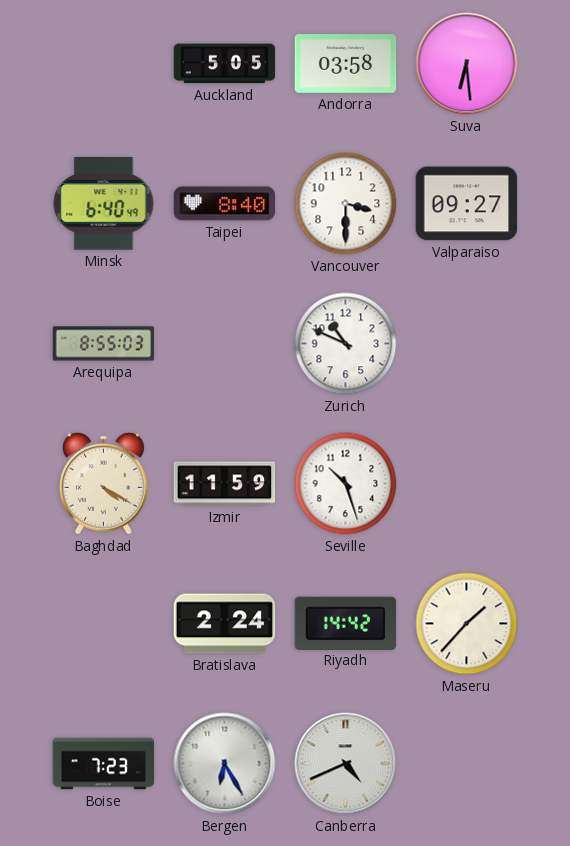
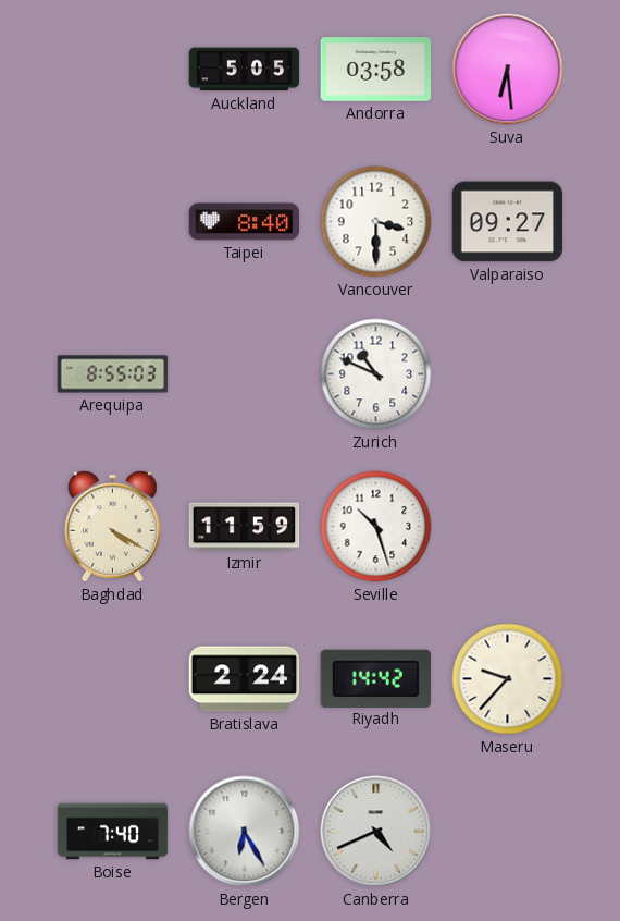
Minsk: 6:40 -> none
Maseru: 1:37 -> 9:37
Boise: 7:23 -> 7:40
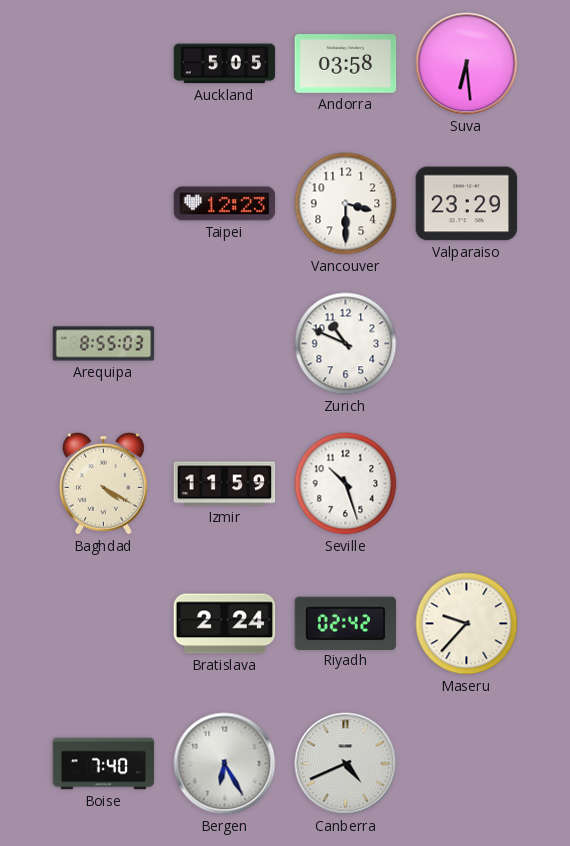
Taipei: 8:40 -> 12:23
Valparaiso: 09:27 -> 23:29
Riyadh: 14:42 -> 02:42
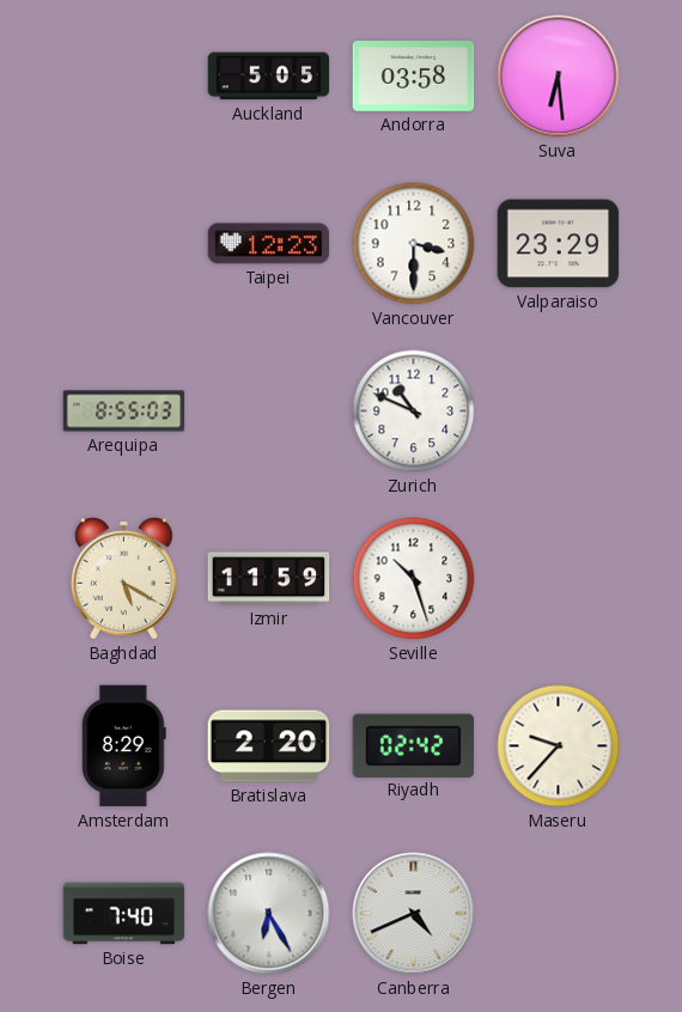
Baghdad: 4:20 -> 5:20
Amsterdam: none -> 8:29
Bratislava: 2:24 -> 2:20
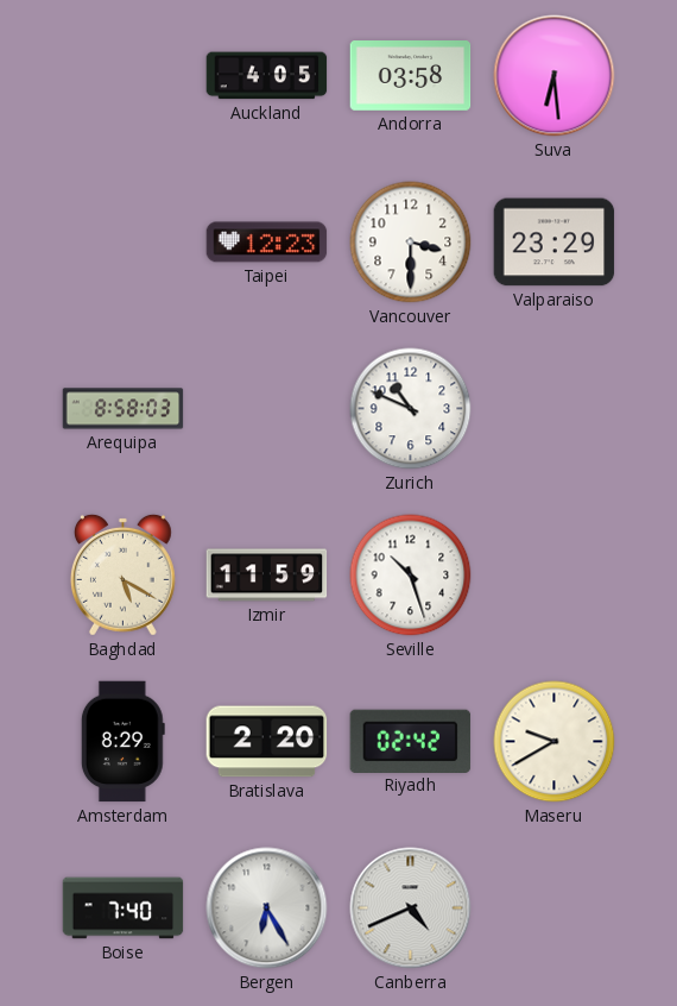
Auckland: 5:05 -> 4:05
Arequipa: 8:55 -> 8:58
Maseru: 9:37 -> 9:40
